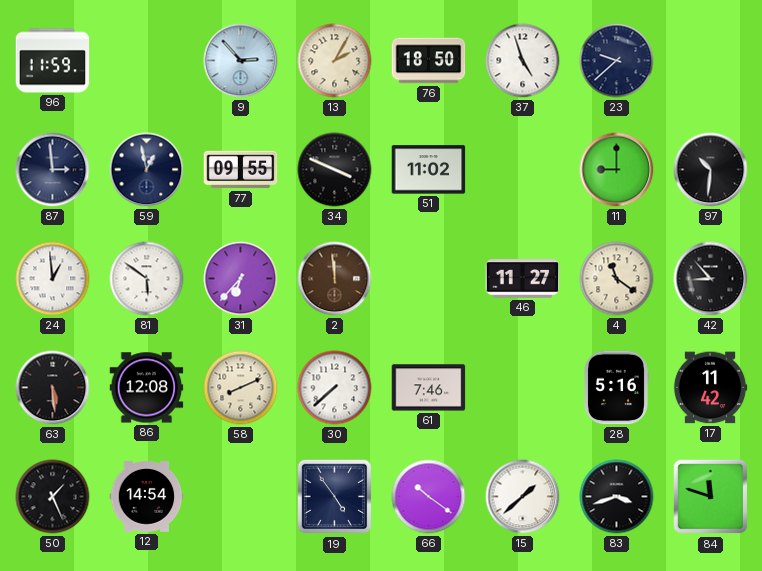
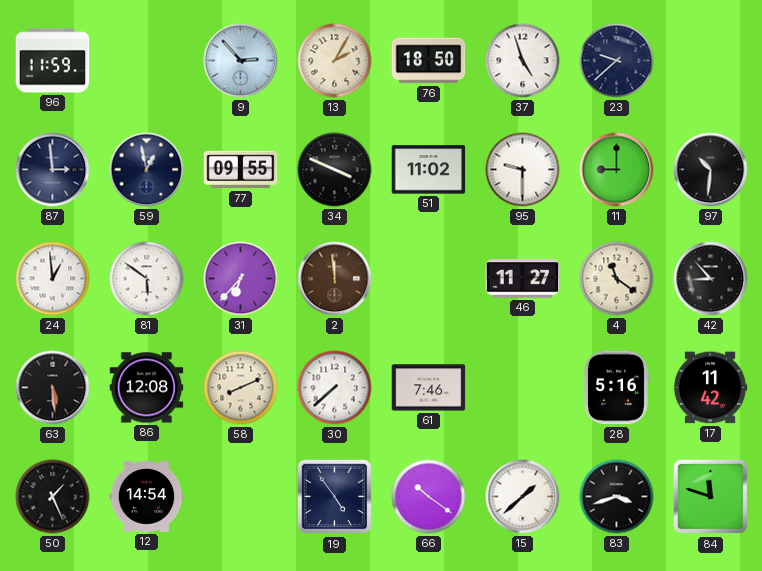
95: none -> 9:30
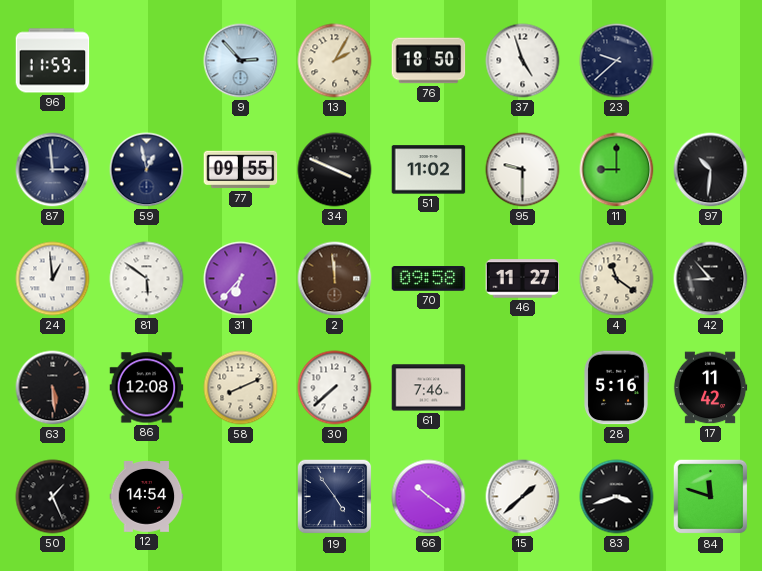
70: none -> 09:58
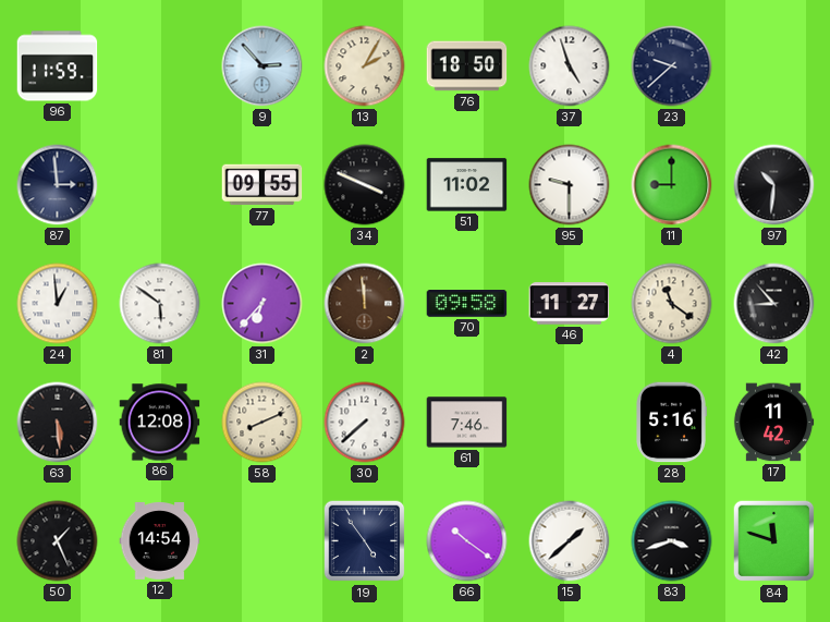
59: 12:58 -> none
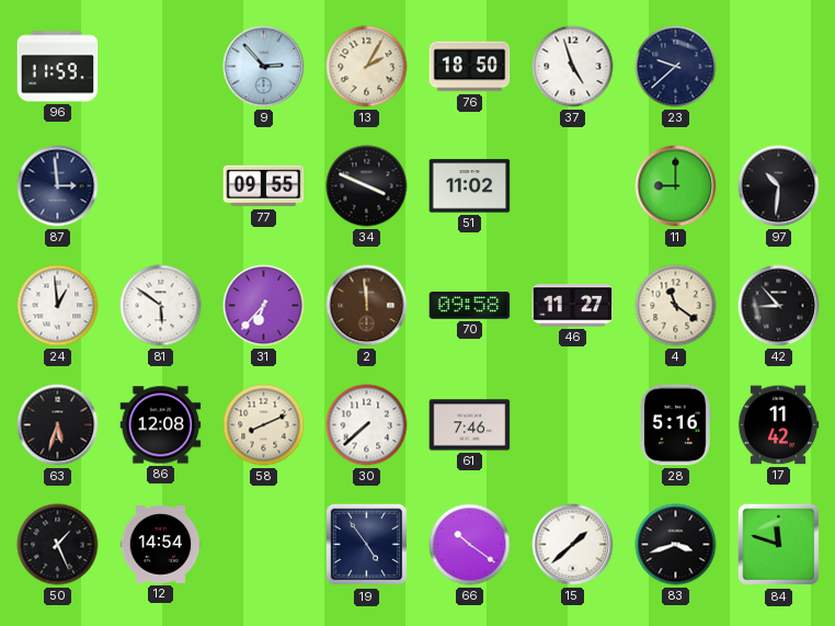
95: 9:30 -> none
63: 5:29 -> 5:33
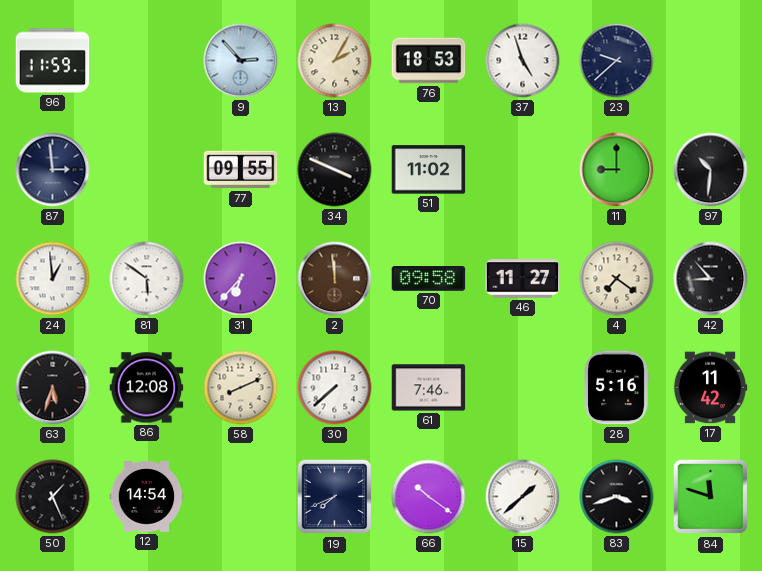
76: 18:50 -> 18:53
4: 11:21 -> 7:21
19: 4:54 -> 7:41
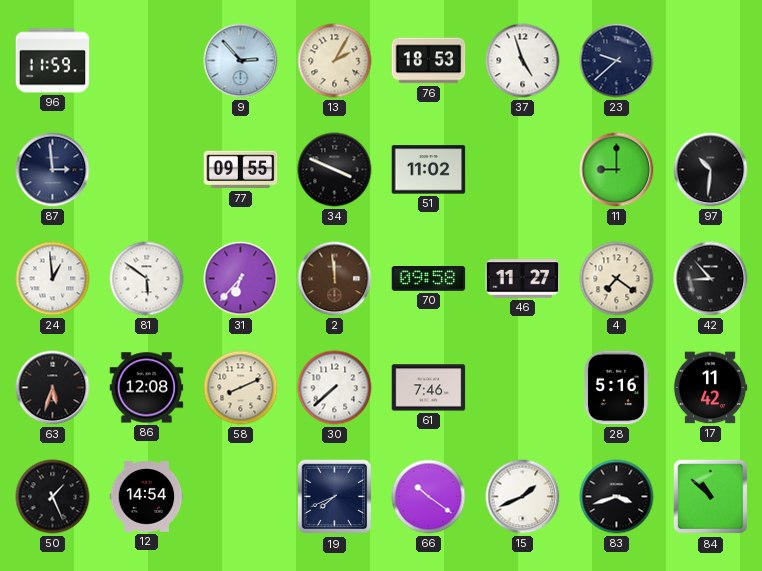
15: 1:38 -> 1:41
84: 11:48 -> 10:52
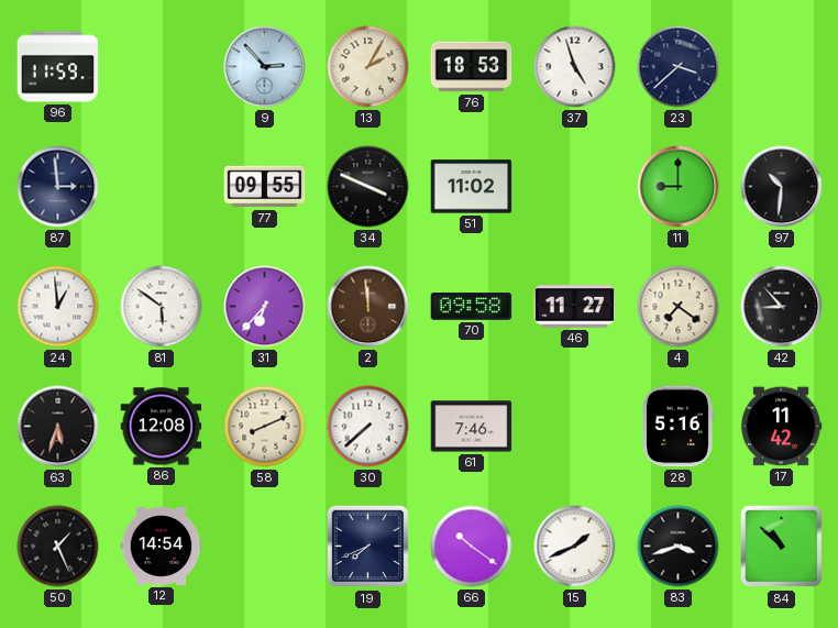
23: 9:38 -> 3:38
